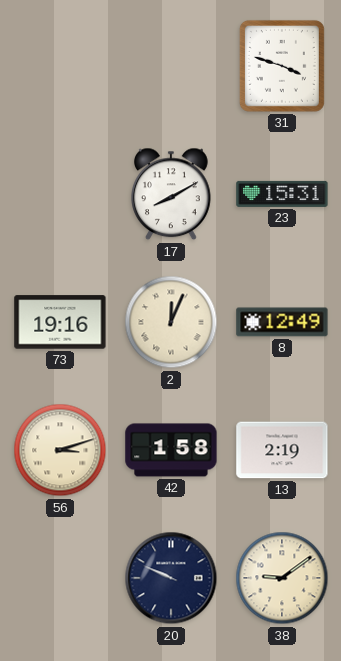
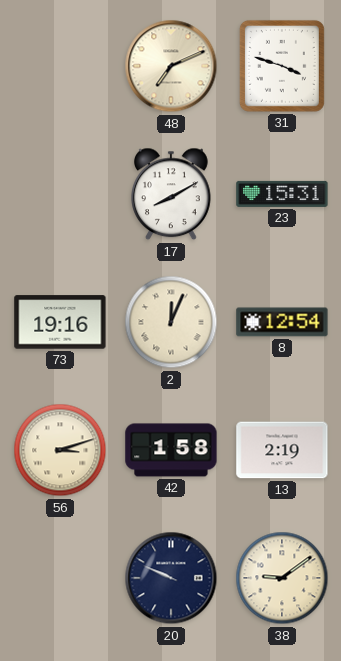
48: none -> 7:11
8: 12:49 -> 12:54
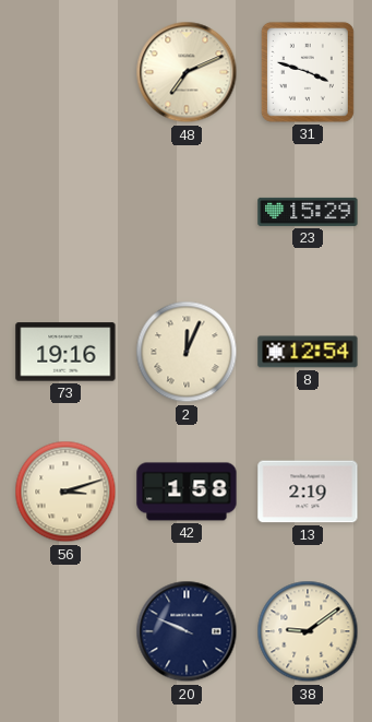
17: 8:10 -> none
23: 15:31 -> 15:29
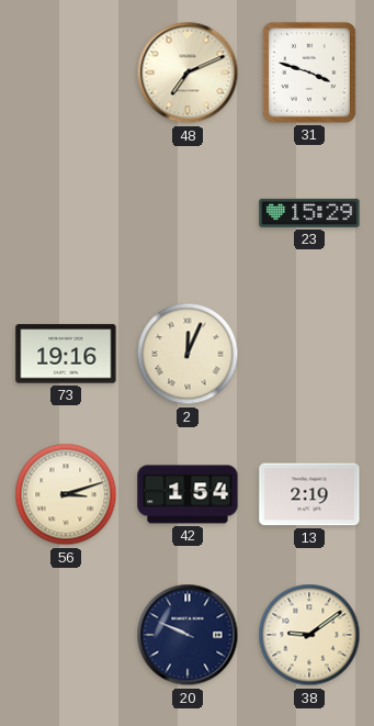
8: 12:54 -> none
42: 1:58 -> 1:54
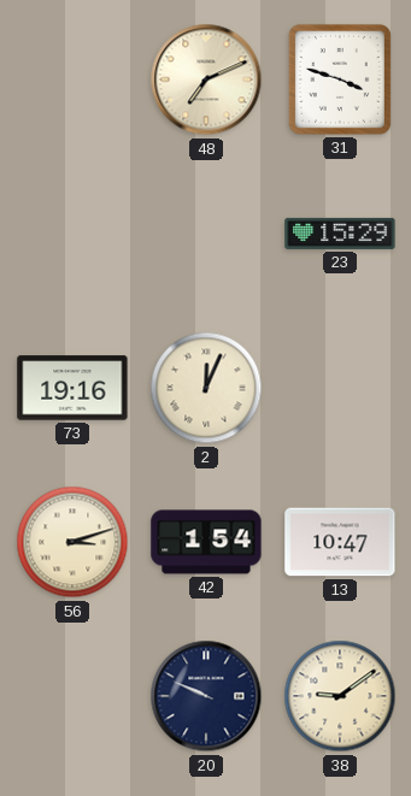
13: 2:19 -> 10:47
